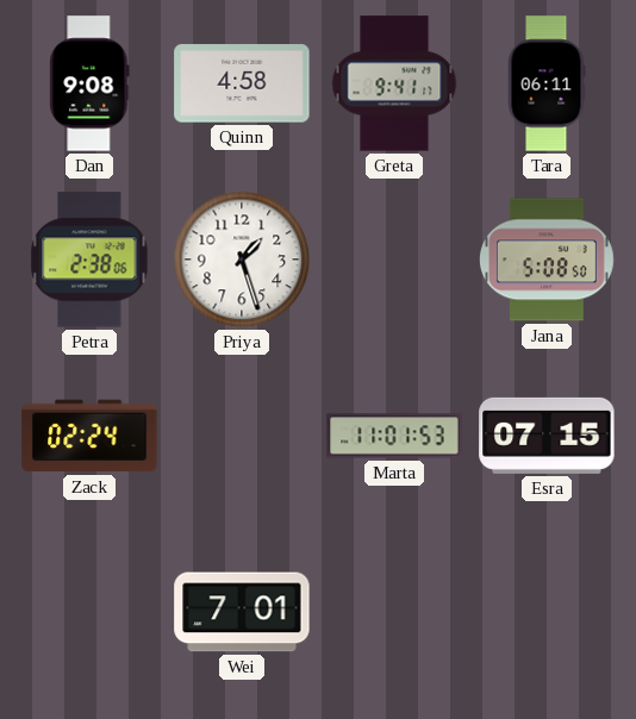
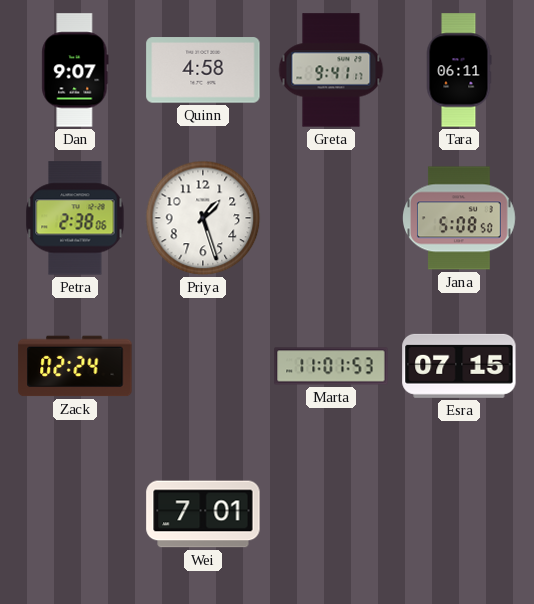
Dan: 9:08 -> 9:07
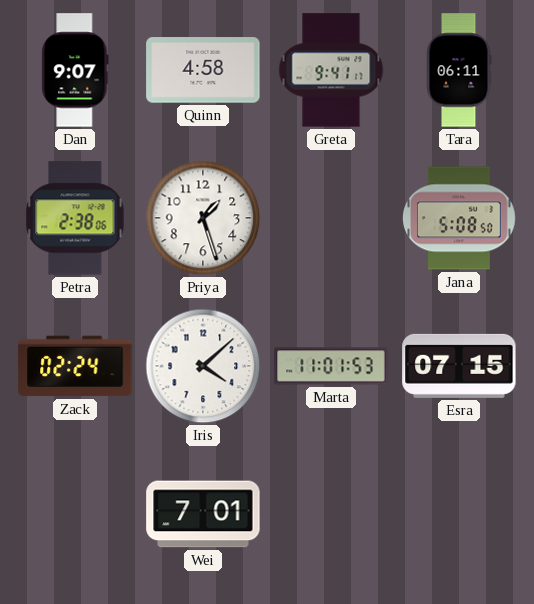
Iris: none -> 4:08
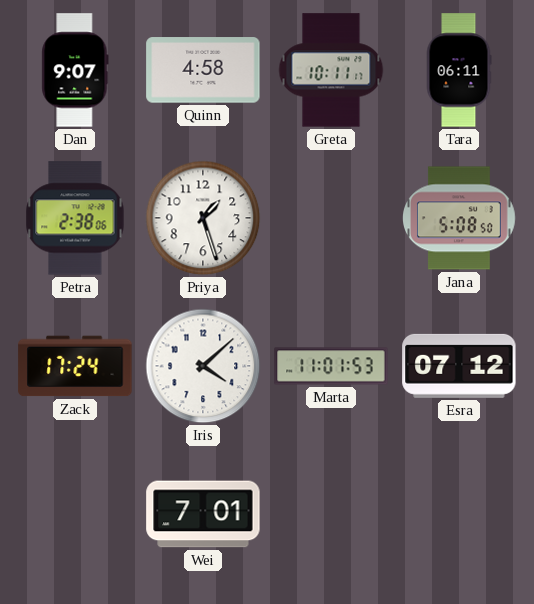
Greta: 9:41 -> 10:11
Zack: 02:24 -> 17:24
Esra: 07:15 -> 07:12
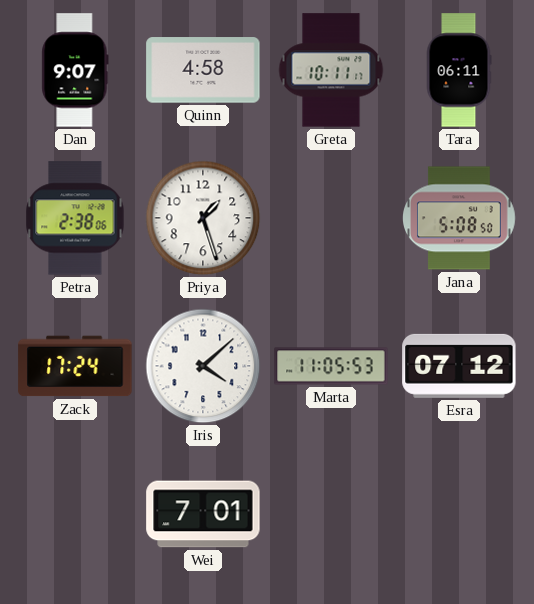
Marta: 11:01 -> 11:05
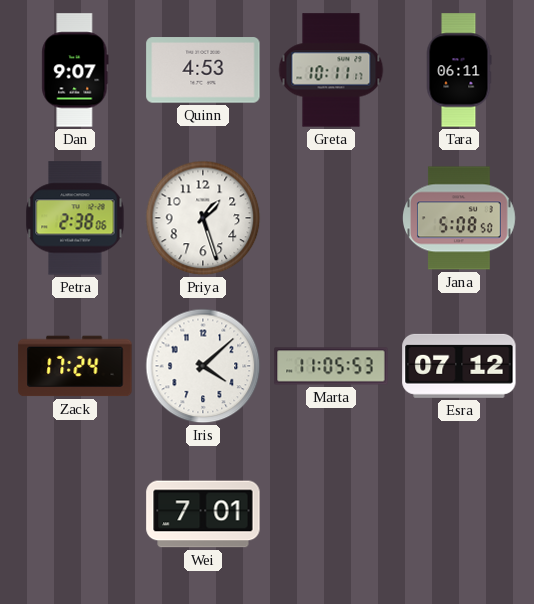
Quinn: 4:58 -> 4:53
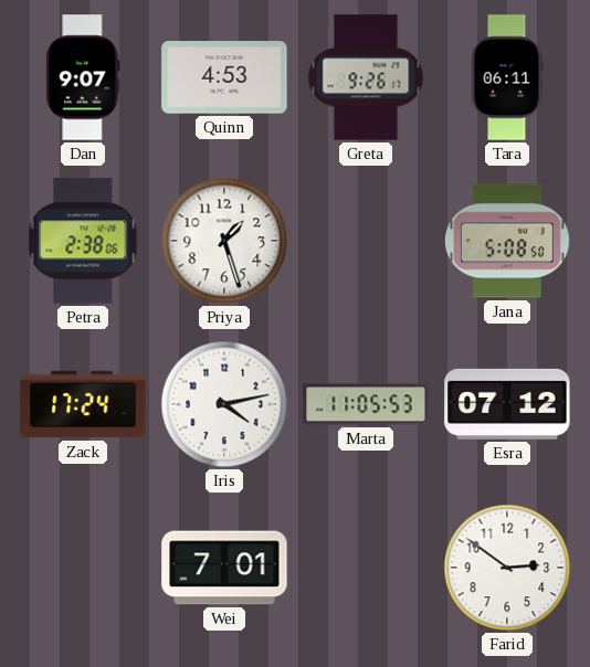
Greta: 10:11 -> 9:26
Iris: 4:08 -> 4:13
Farid: none -> 2:51
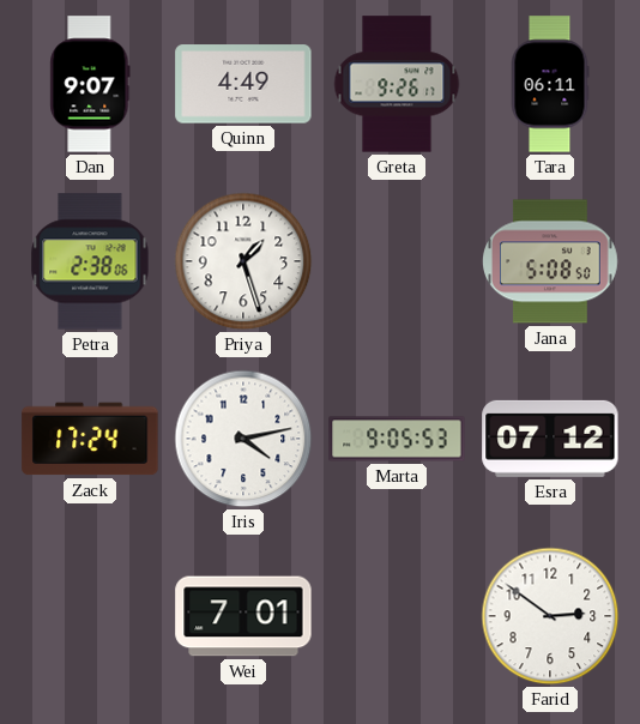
Quinn: 4:53 -> 4:49
Marta: 11:05 -> 9:05
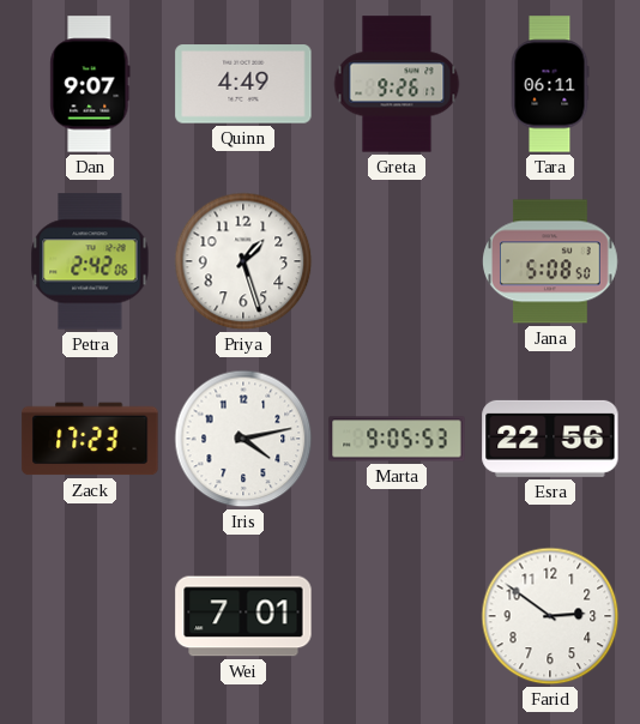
Petra: 2:38 -> 2:42
Zack: 17:24 -> 17:23
Esra: 07:12 -> 22:56
